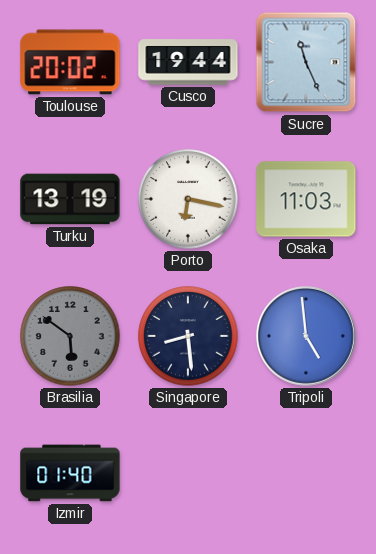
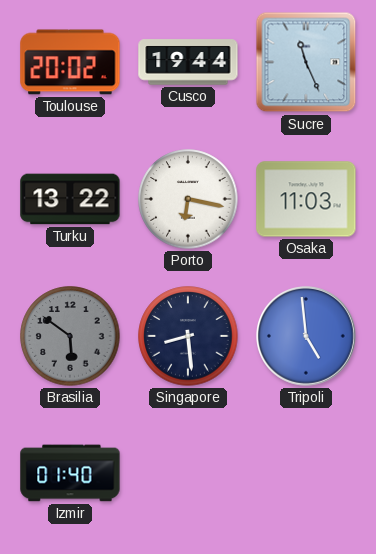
Turku: 13:19 -> 13:22
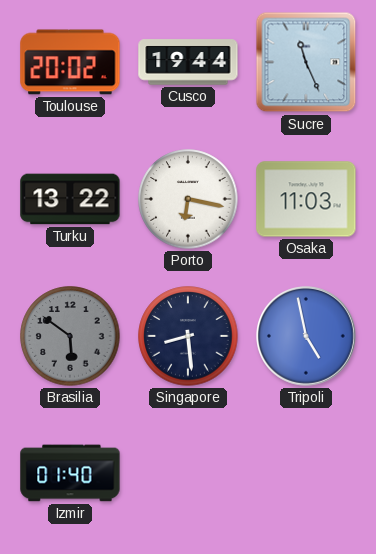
Tripoli: 4:59 -> 4:58
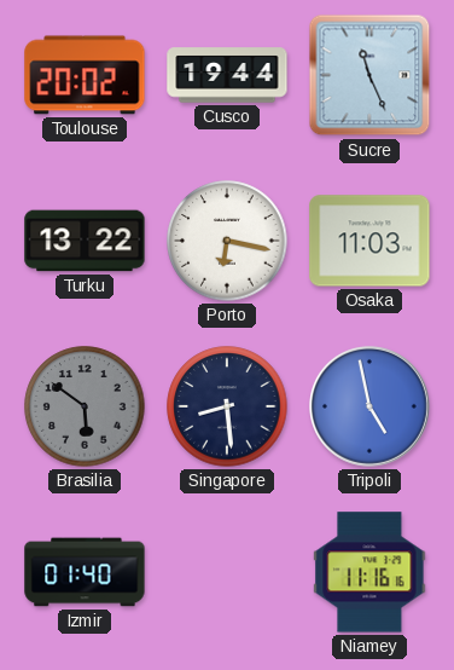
Niamey: none -> 11:16
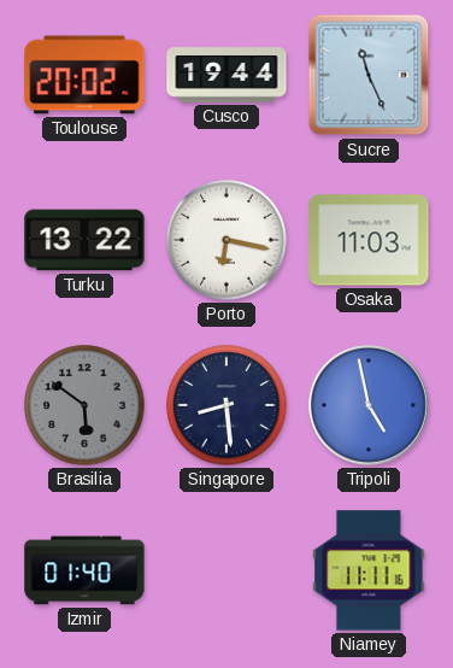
Niamey: 11:16 -> 11:11
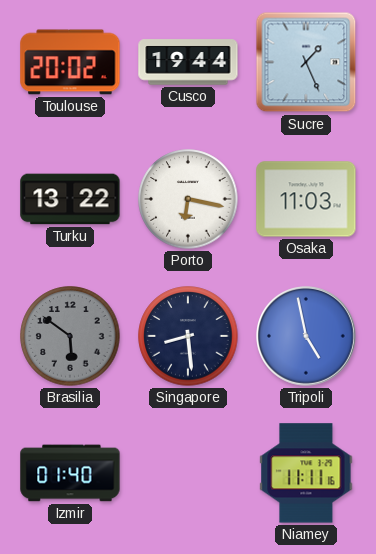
Sucre: 11:26 -> 1:26
